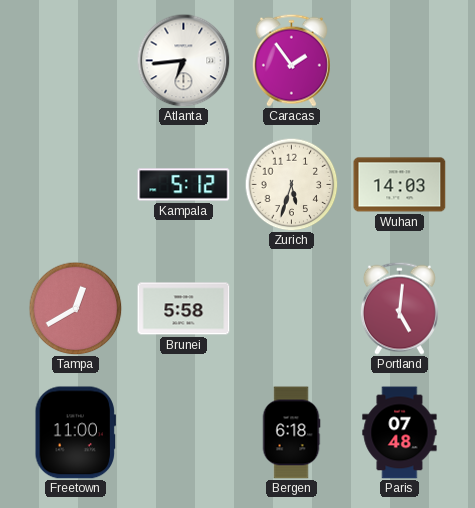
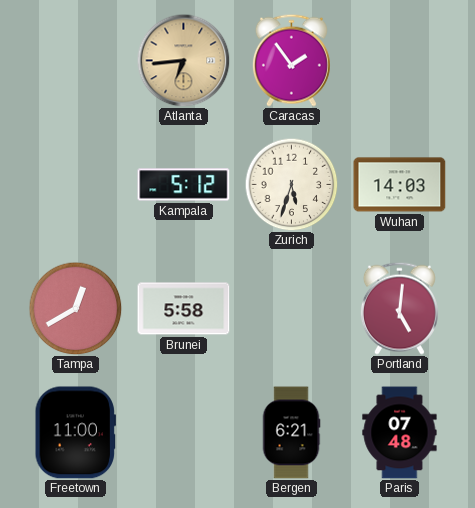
Atlanta dial: white -> champagne
Bergen: 6:18 -> 6:21
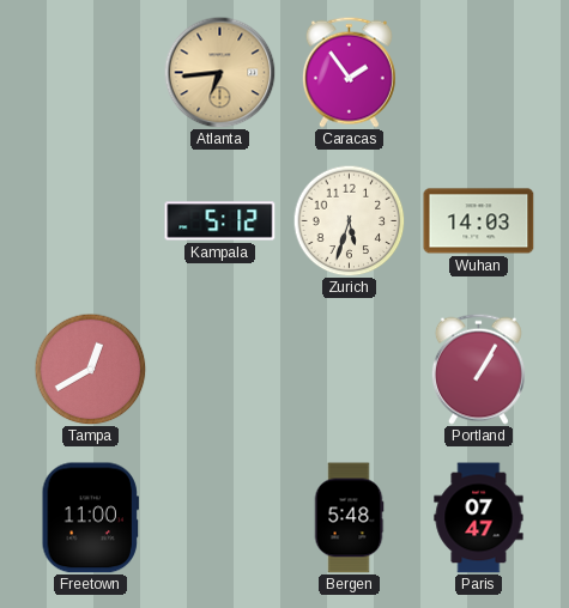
Brunei: 5:58 -> none
Portland: 5:01 -> 1:05
Bergen: 6:21 -> 5:48
Paris: 07:48 -> 07:47
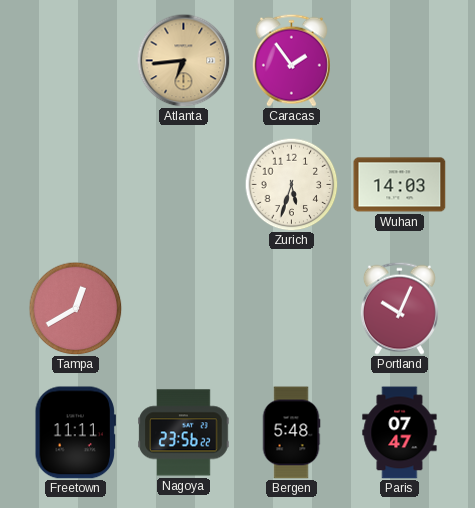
Kampala: 5:12 -> none
Portland: 1:05 -> 10:04
Freetown: 11:00 -> 11:11
Nagoya: none -> 23:56
